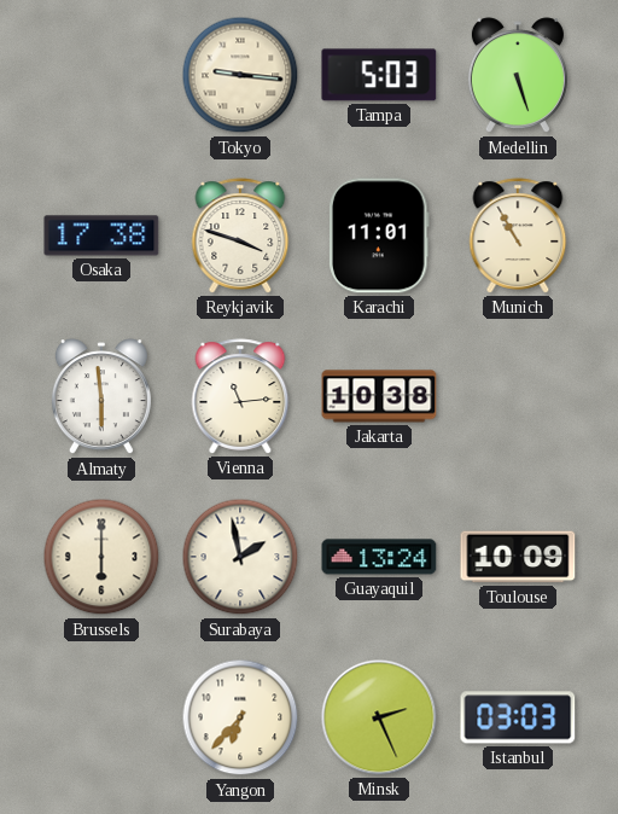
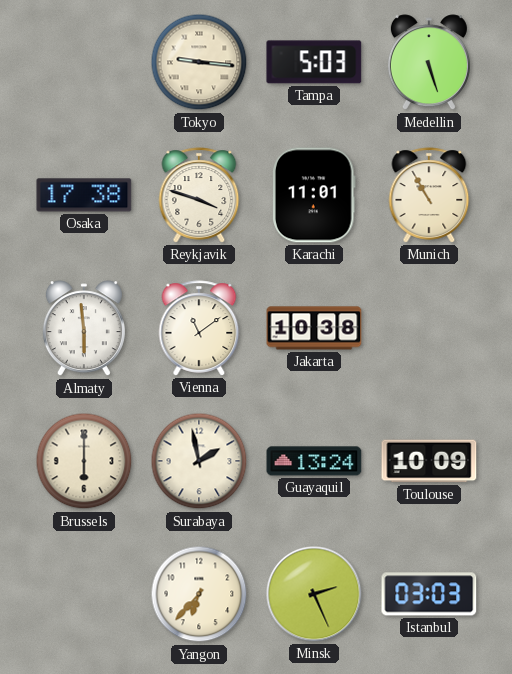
Vienna: 11:14 -> 11:09
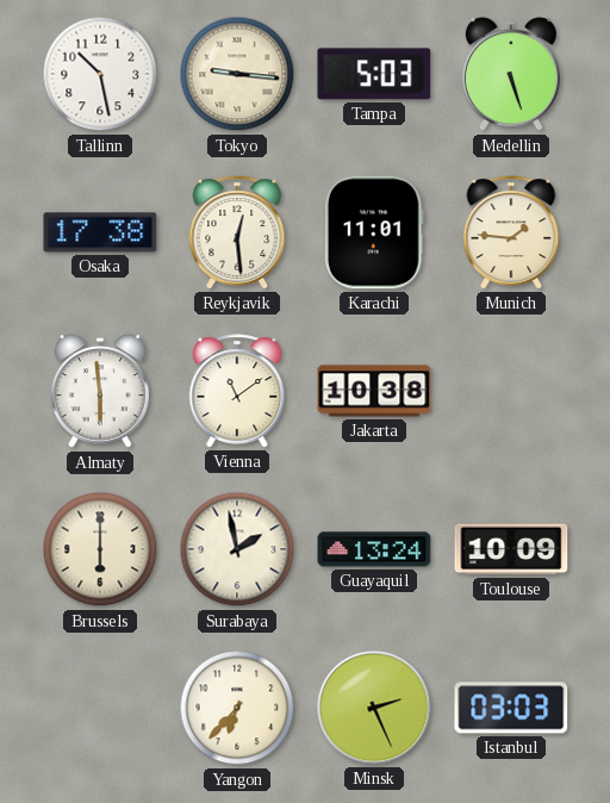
Tallinn: none -> 10:28
Reykjavik: 3:48 -> 12:29
Munich: 10:55 -> 1:46
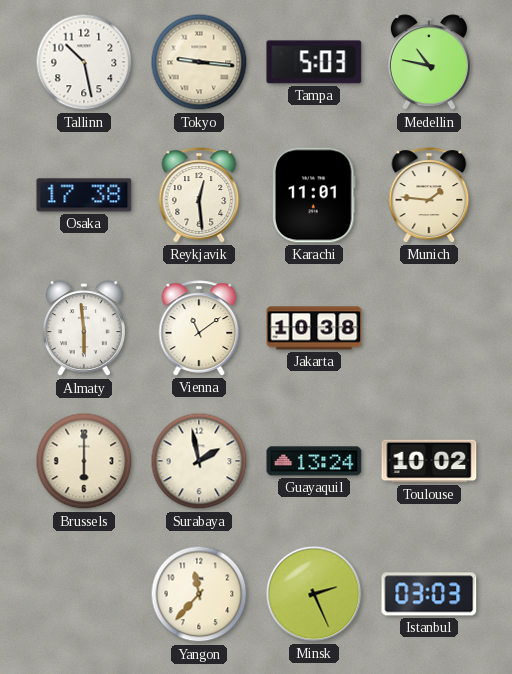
Medellin: 5:27 -> 10:47
Toulouse: 10:09 -> 10:02
Yangon: 6:37 -> 11:37
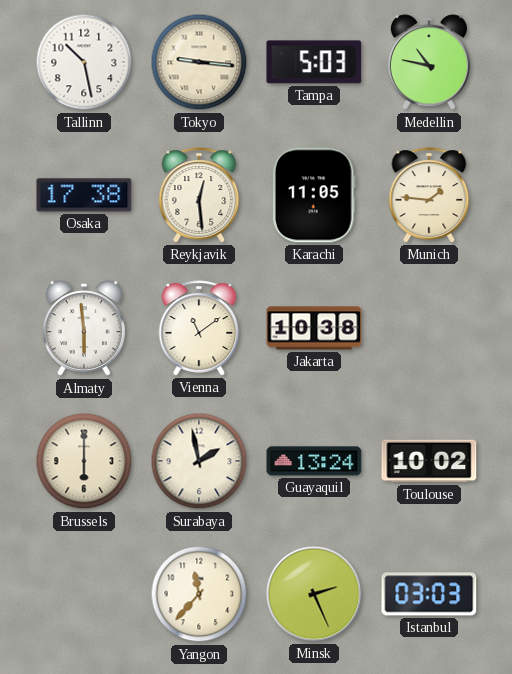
Karachi: 11:01 -> 11:05
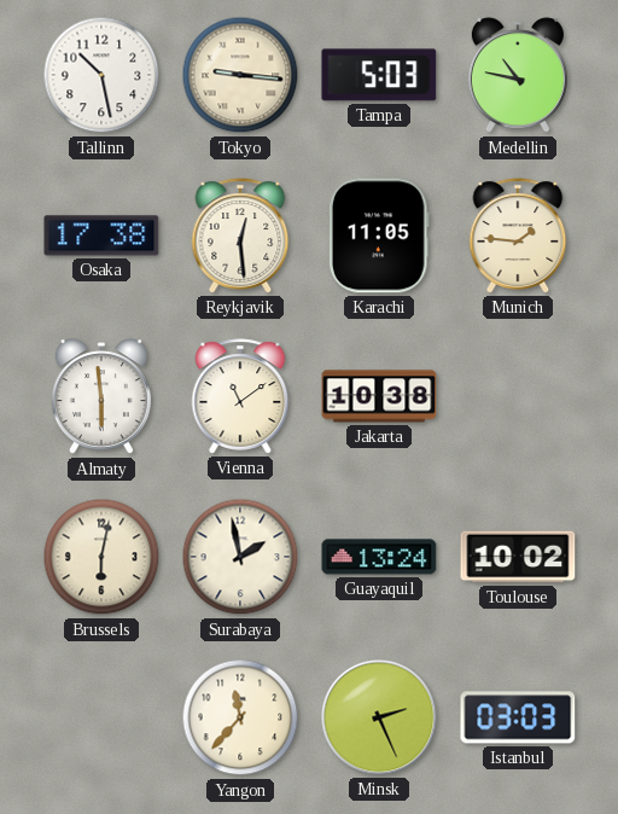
Brussels: 6:00 -> 6:02
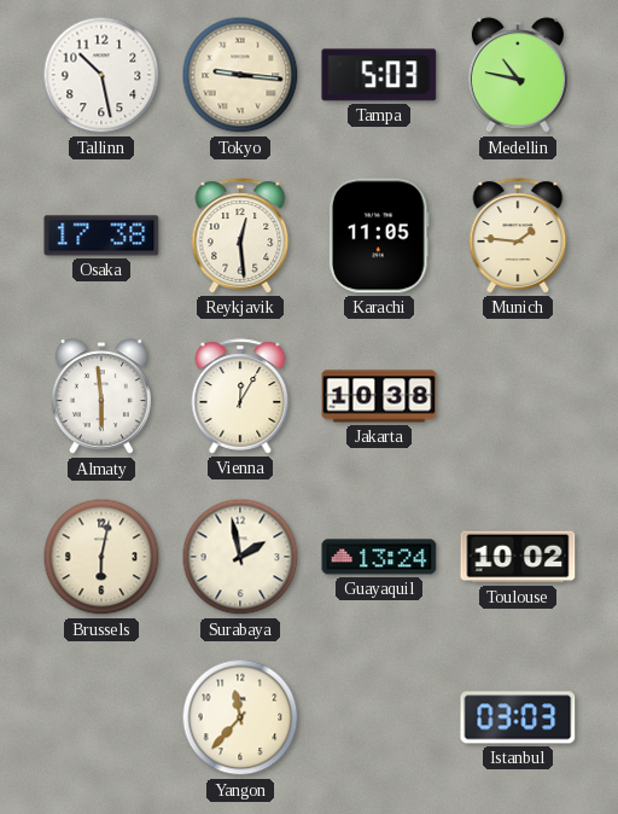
Vienna: 11:09 -> 12:05
Minsk: 2:26 -> none
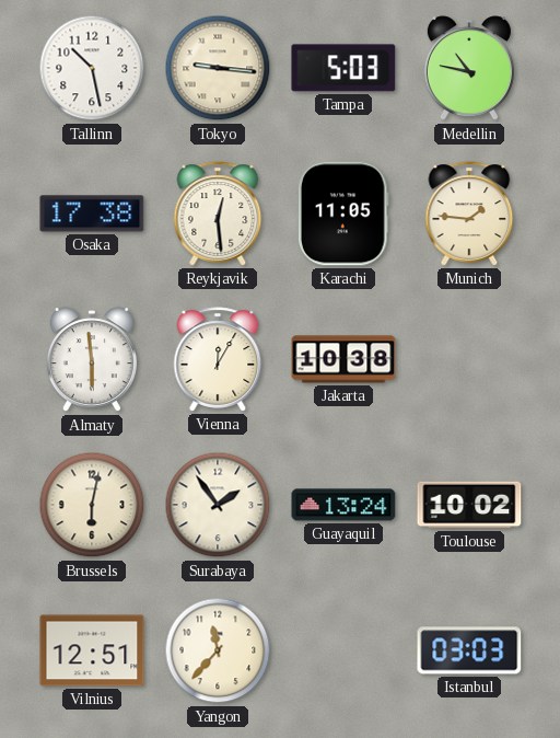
Surabaya: 1:58 -> 1:54
Vilnius: none -> 12:51
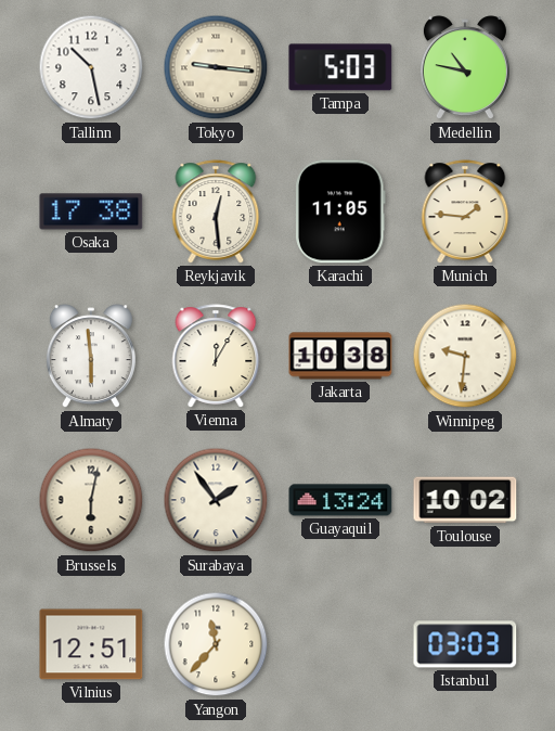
Winnipeg: none -> 9:31
